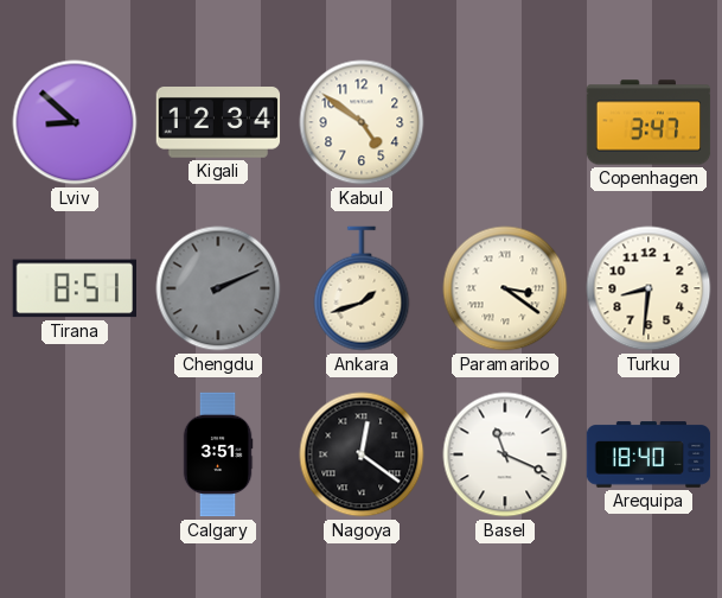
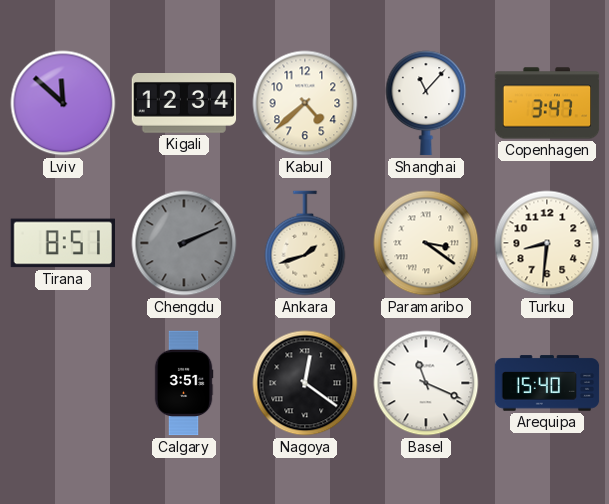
Lviv: 8:52 -> 11:52
Kabul: 4:51 -> 4:38
Shanghai: none -> 11:07
Arequipa: 18:40 -> 15:40
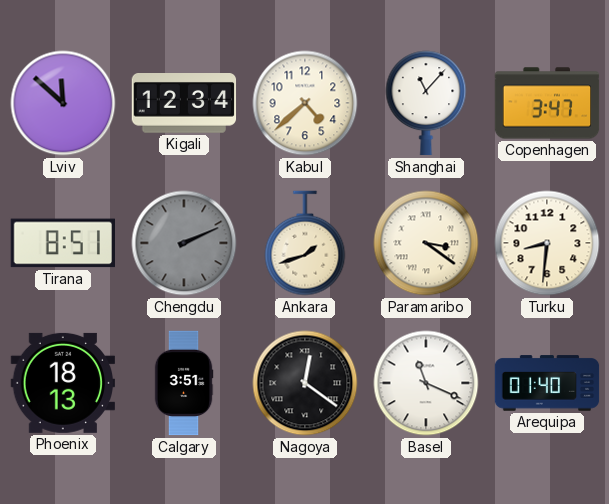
Phoenix: none -> 18:13
Arequipa: 15:40 -> 01:40
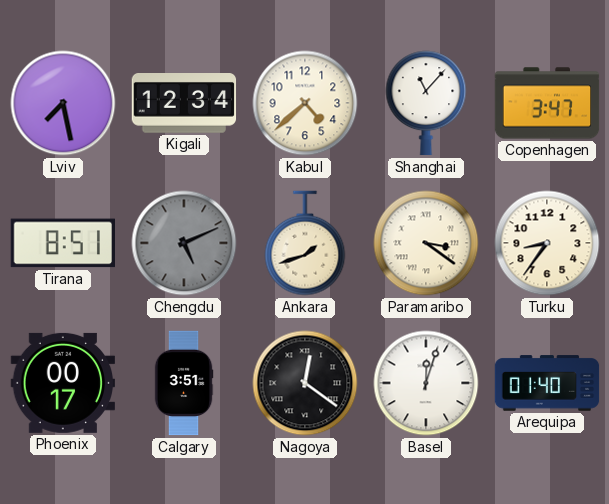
Lviv: 11:52 -> 7:28
Chengdu: 2:11 -> 5:11
Turku: 8:31 -> 8:36
Phoenix: 18:13 -> 00:17
Basel: 11:19 -> 12:03
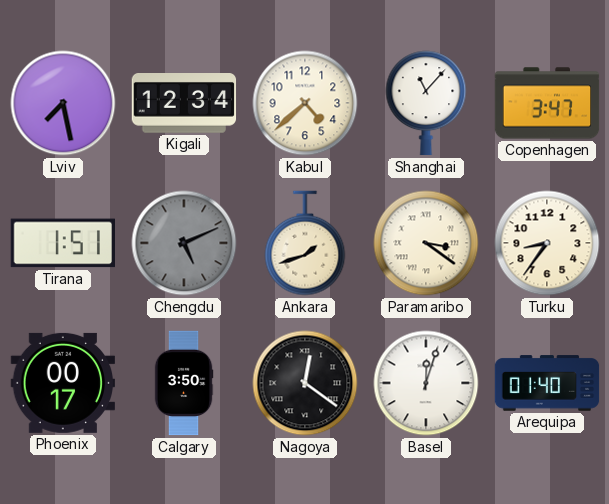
Tirana: 8:51 -> 1:51
Calgary: 3:51 -> 3:50
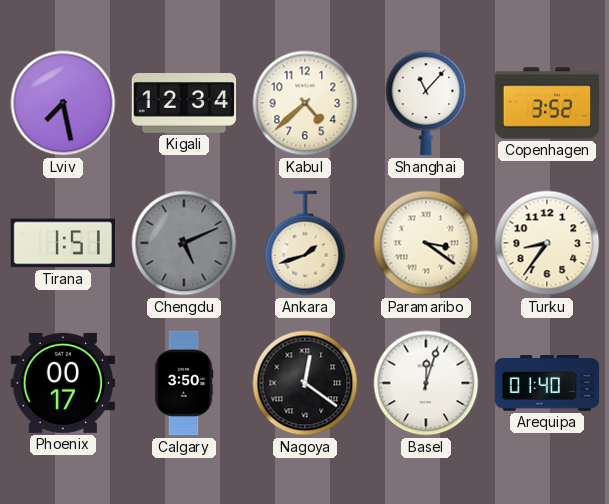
Copenhagen: 3:47 -> 3:52
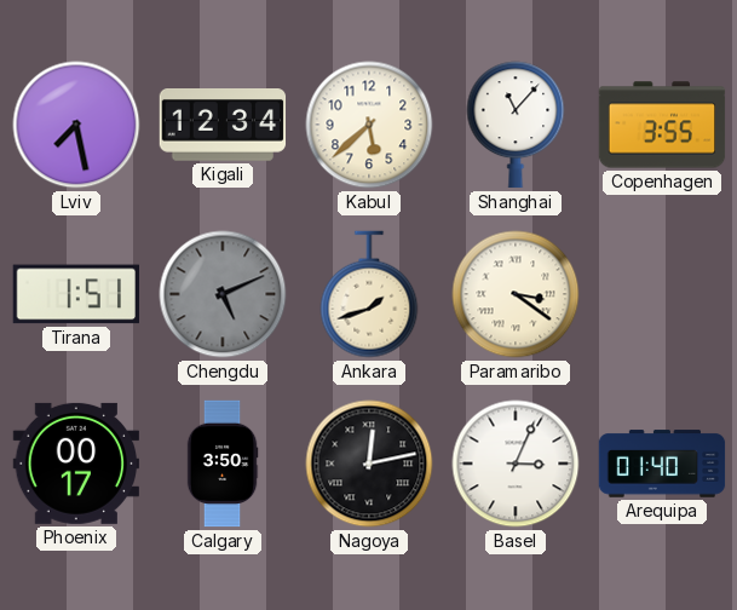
Kabul: 4:38 -> 5:38
Copenhagen: 3:52 -> 3:55
Turku: 8:36 -> none
Nagoya: 12:21 -> 12:13
Basel: 12:03 -> 3:04
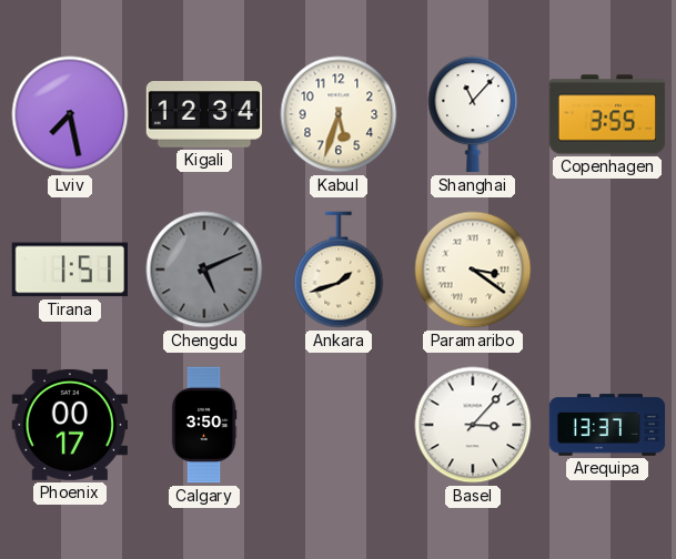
Kabul: 5:38 -> 5:33
Nagoya: 12:13 -> none
Basel: 3:04 -> 3:07
Arequipa: 01:40 -> 13:37
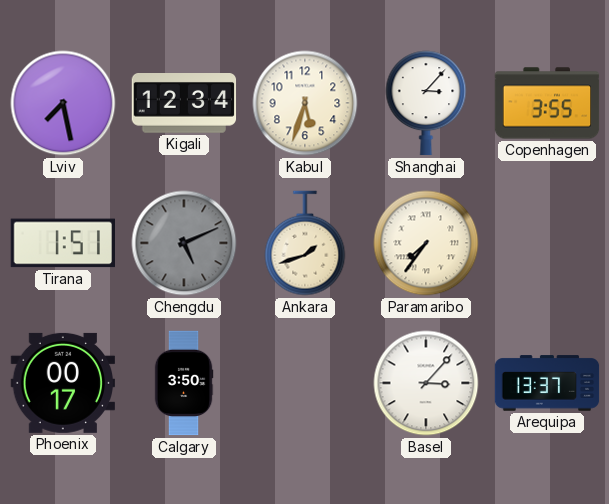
Shanghai: 11:07 -> 3:07
Paramaribo: 3:21 -> 7:36
